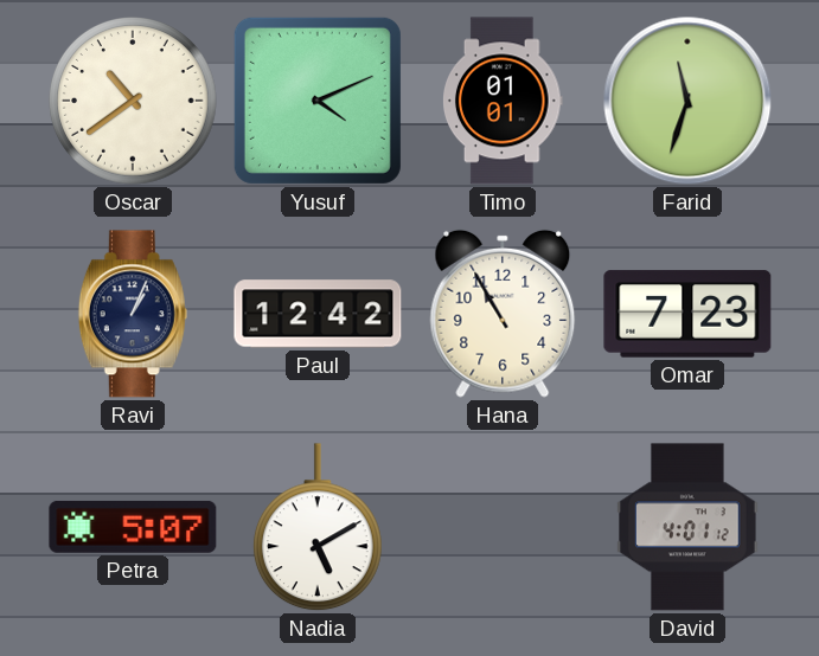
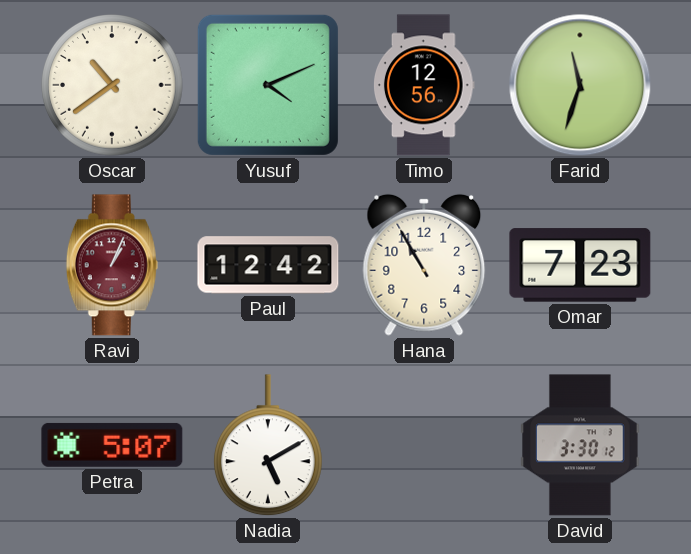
Timo: 01:01 -> 12:56
Ravi dial: navy -> burgundy
David: 4:01 -> 3:30
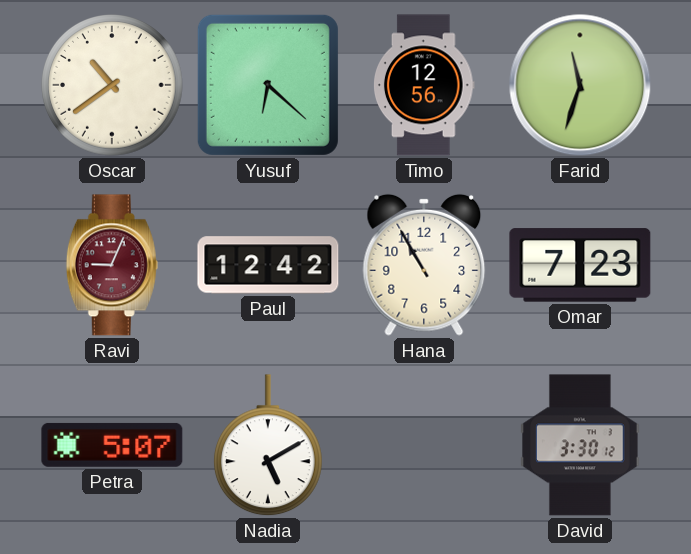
Yusuf: 4:11 -> 6:22
Ravi: 1:04 -> 9:04
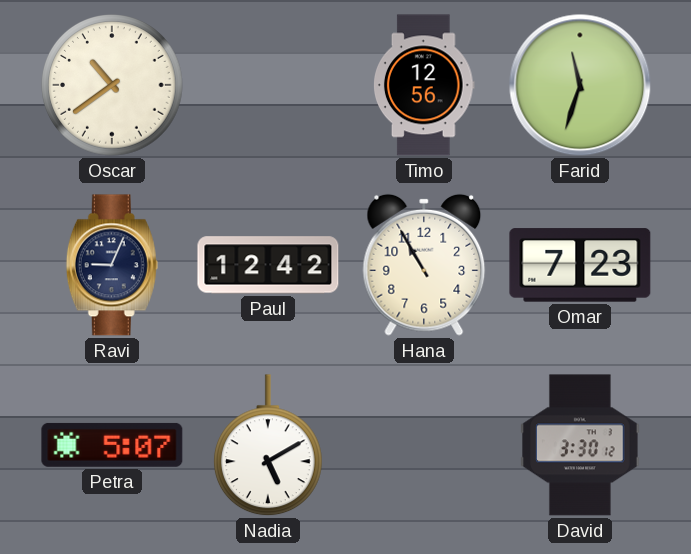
Yusuf: 6:22 -> none
Ravi dial: burgundy -> navy
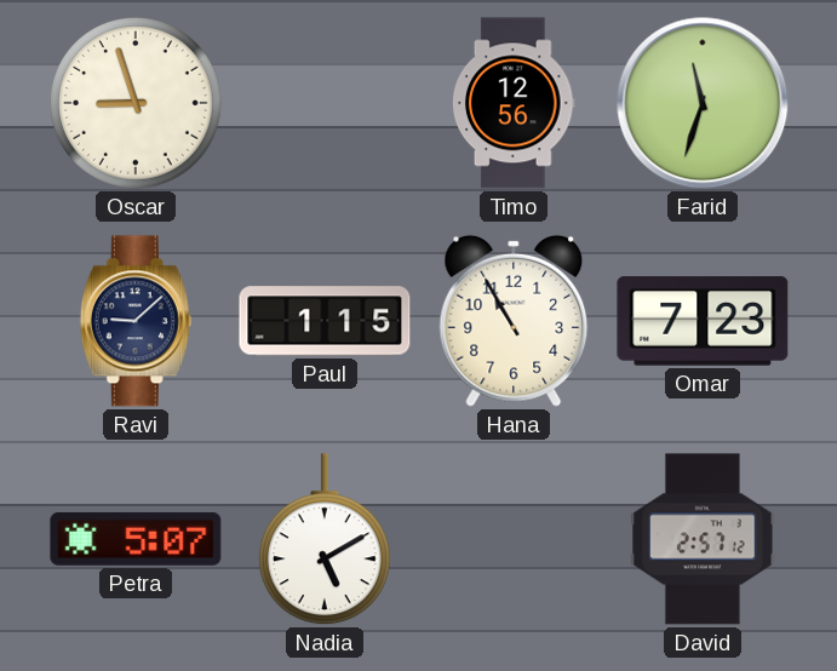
Oscar: 10:39 -> 8:57
Ravi: 9:04 -> 9:08
Paul: 12:42 -> 1:15
David: 3:30 -> 2:57
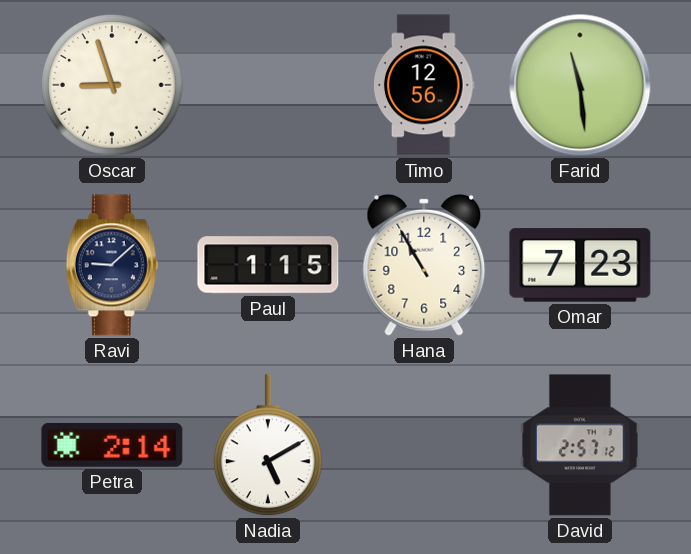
Farid: 11:33 -> 11:29
Petra: 5:07 -> 2:14
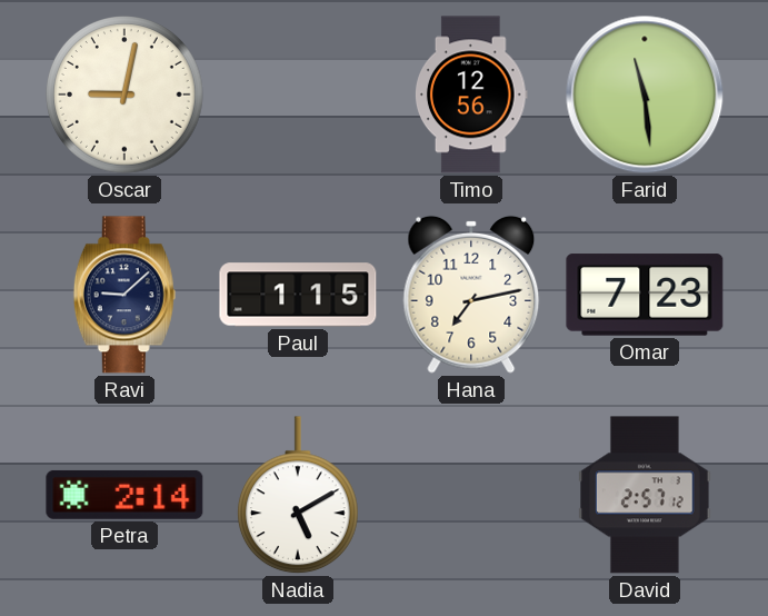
Oscar: 8:57 -> 9:02
Hana: 10:55 -> 7:13
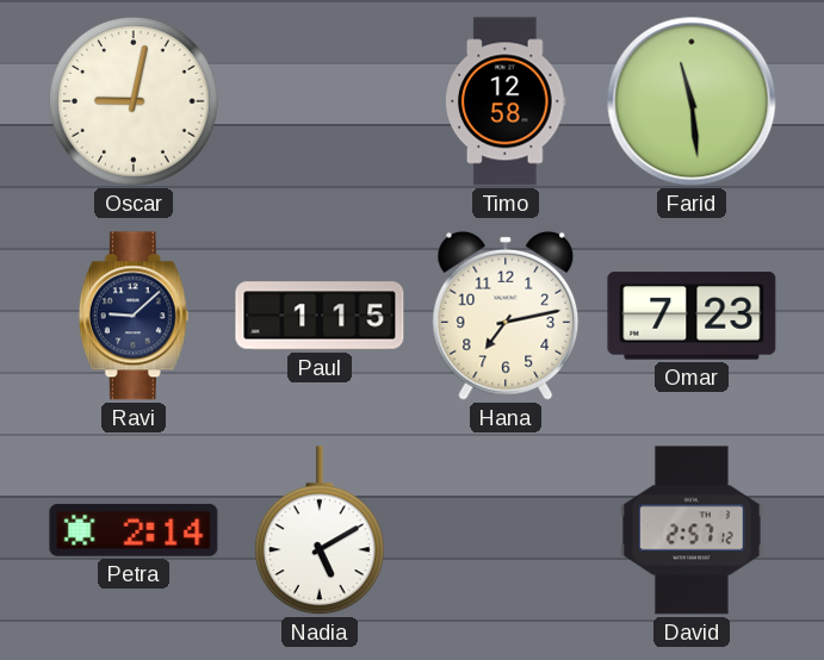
Timo: 12:56 -> 12:58
